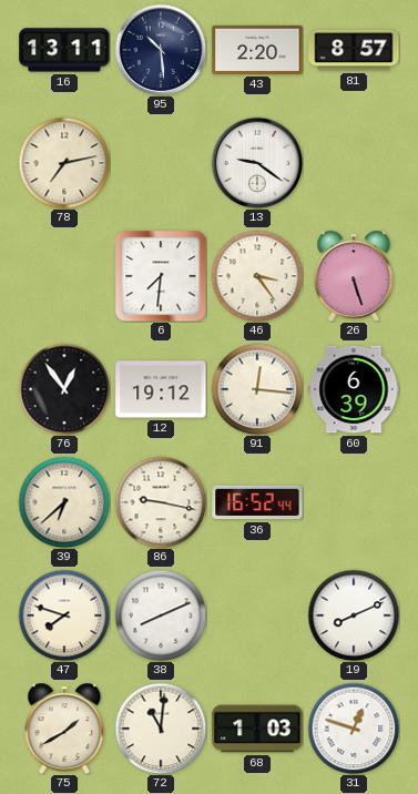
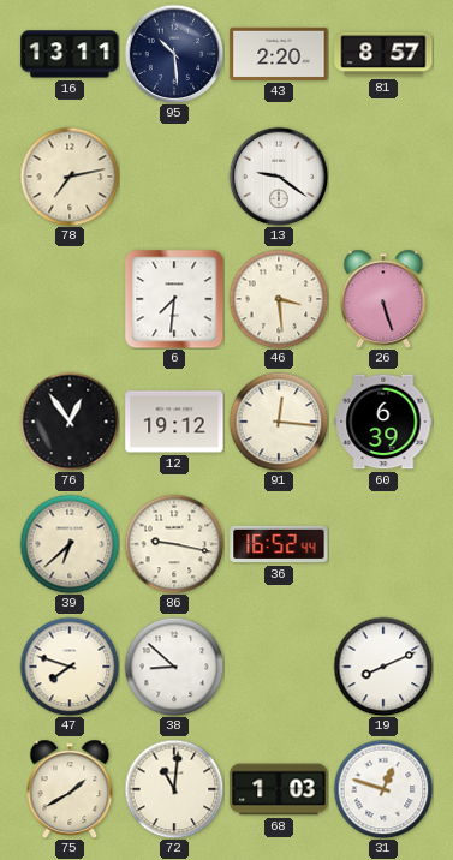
46: 3:24 -> 3:29
38: 8:11 -> 8:52
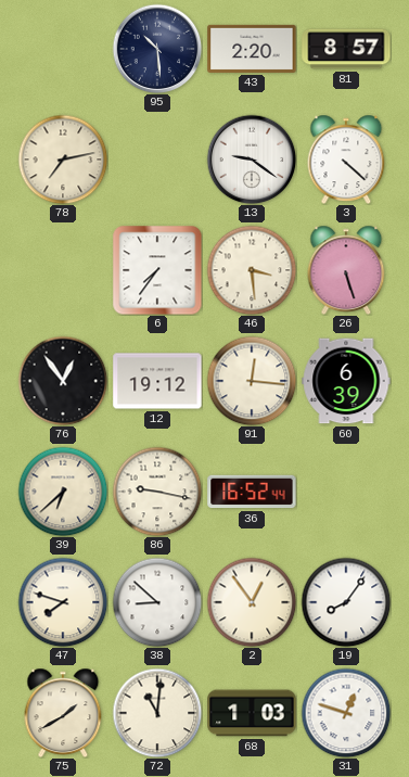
16: 13:11 -> none
3: none -> 4:22
6: 7:31 -> 7:36
2: none -> 12:54
19: 8:11 -> 8:06
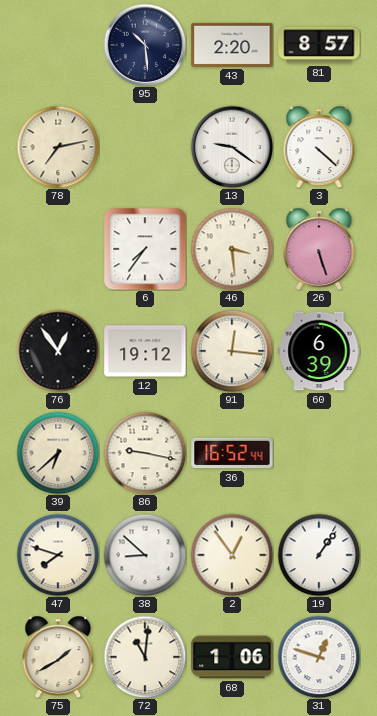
19: 8:06 -> 1:06
68: 1:03 -> 1:06
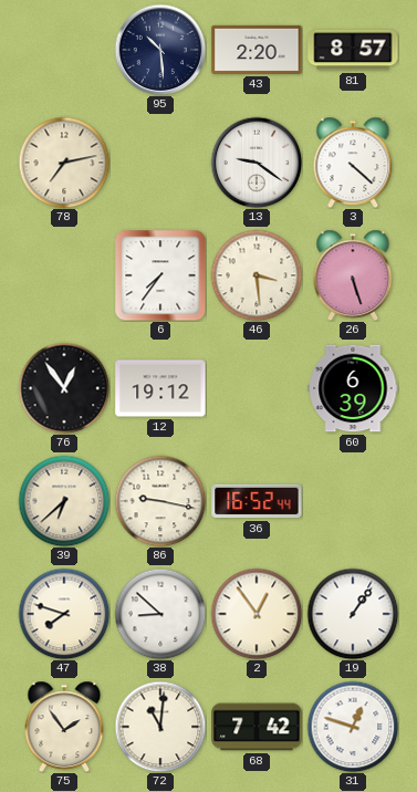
91: 12:16 -> none
75: 1:40 -> 1:54
68: 1:06 -> 7:42
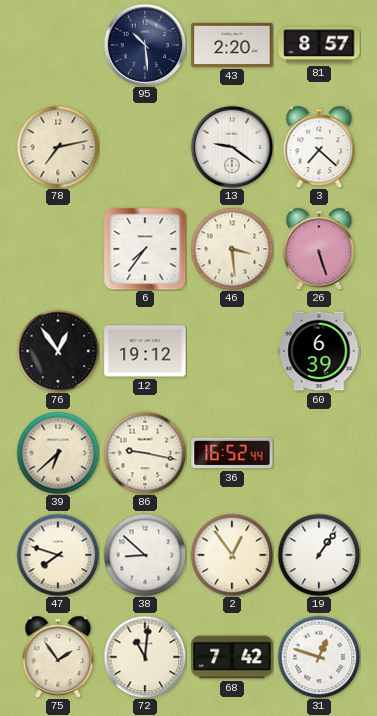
3: 4:22 -> 7:22
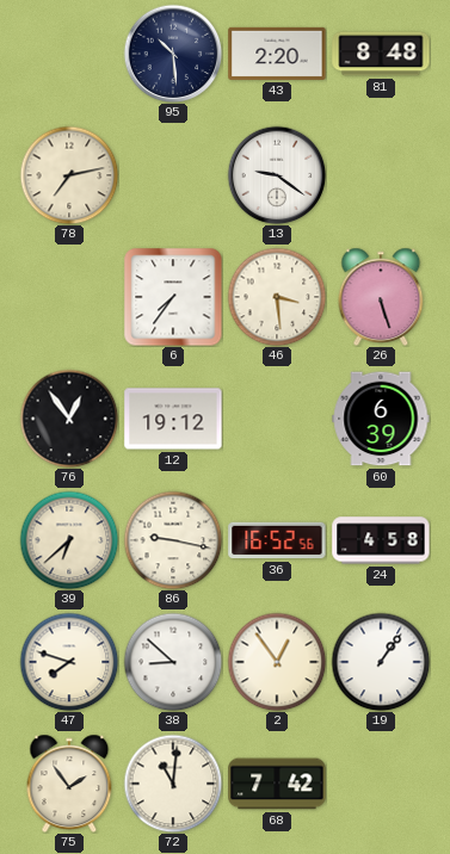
81: 8:57 -> 8:48
3: 7:22 -> none
36: 16:52:44 -> 16:52:56
24: none -> 4:58
31: 12:48 -> none
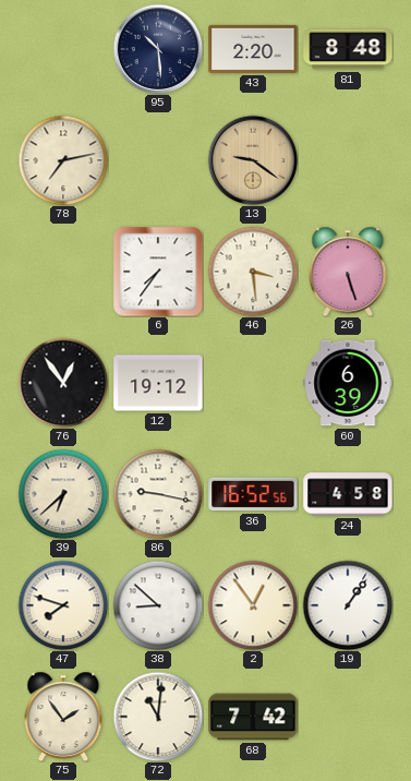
13 dial: white -> champagne
